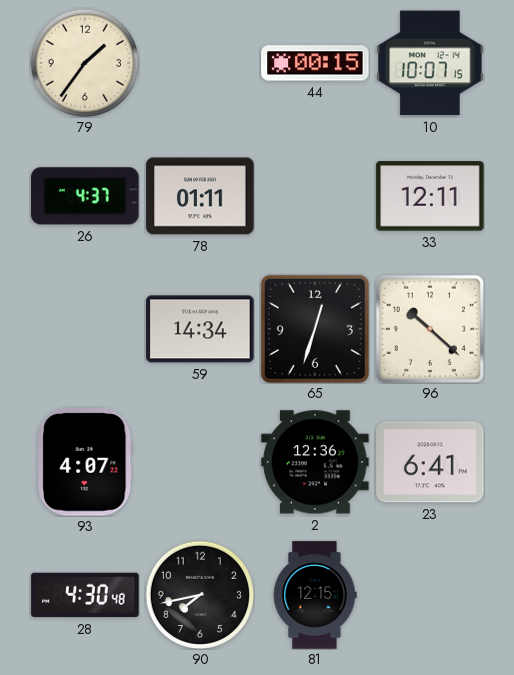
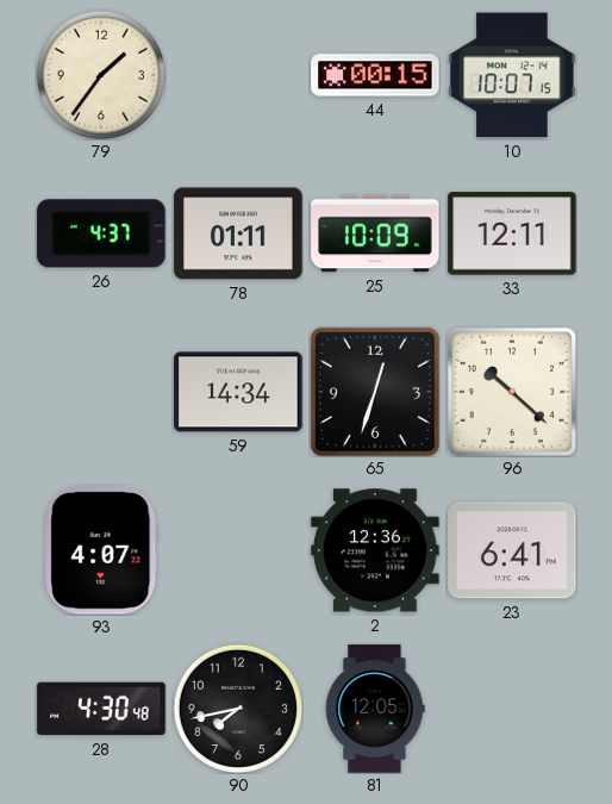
25: none -> 10:09
81: 12:15 -> 12:05
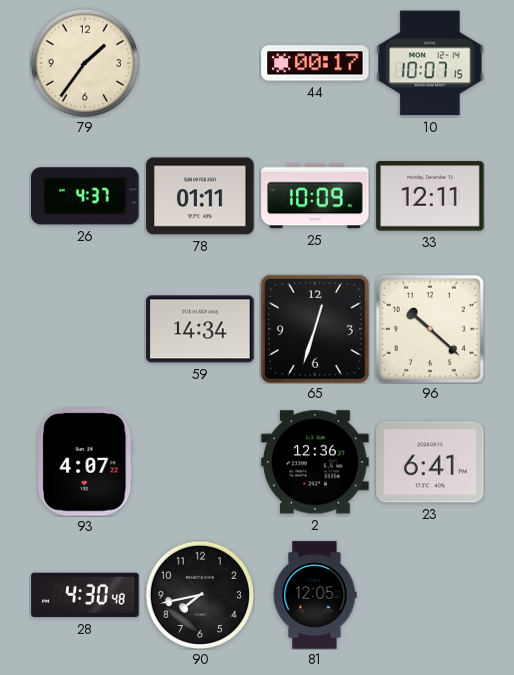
44: 00:15 -> 00:17
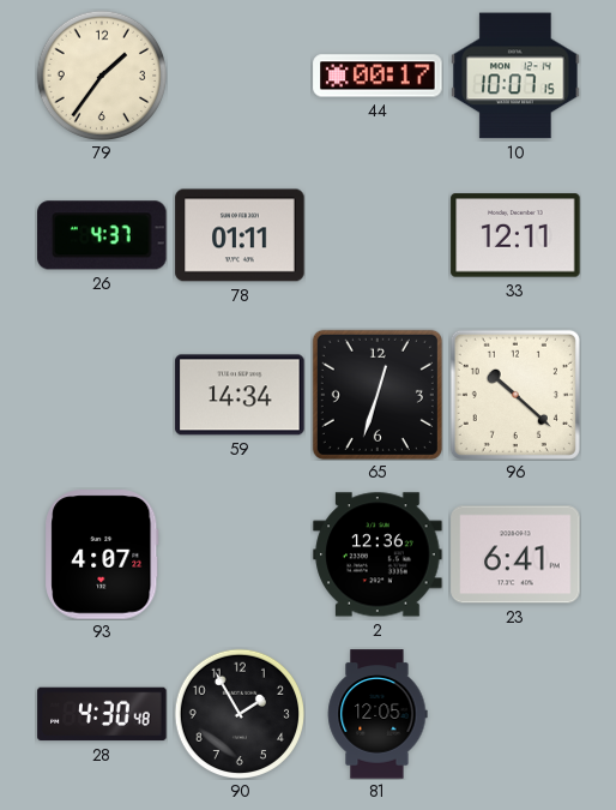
25: 10:09 -> none
90: 7:43 -> 1:55
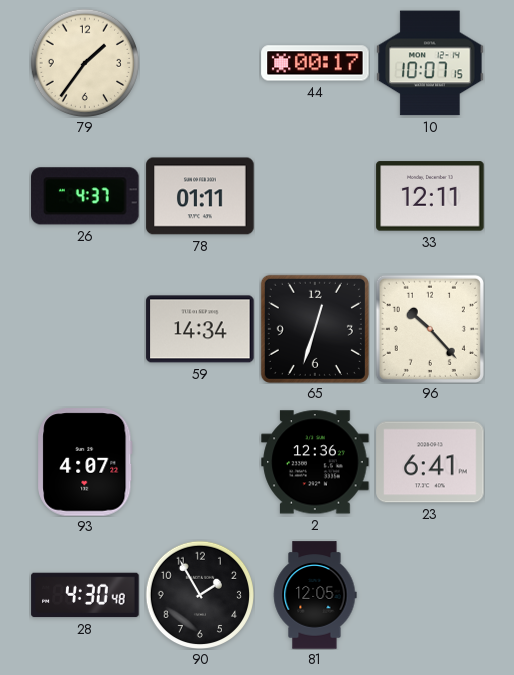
96: 10:22 -> 10:23
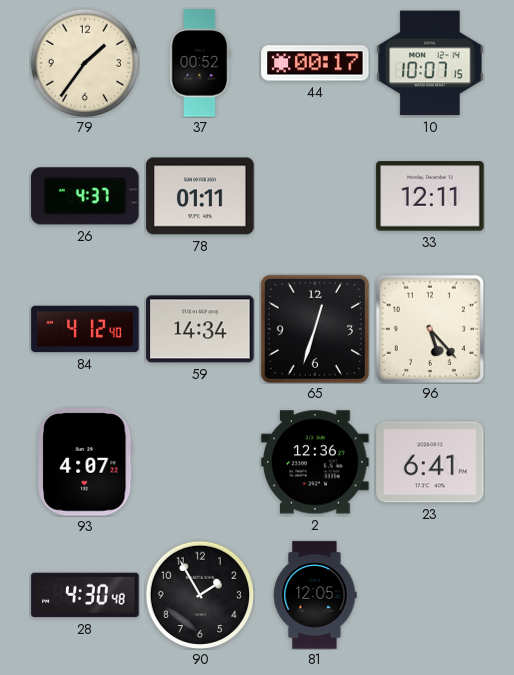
37: none -> 00:52
84: none -> 4:12
96: 10:23 -> 5:23
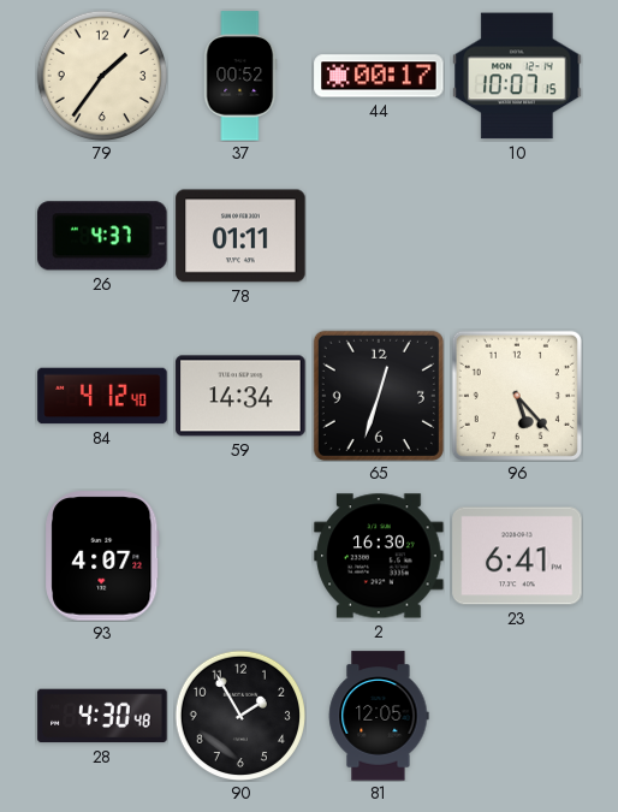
33: 12:11 -> none
2: 12:36 -> 16:30
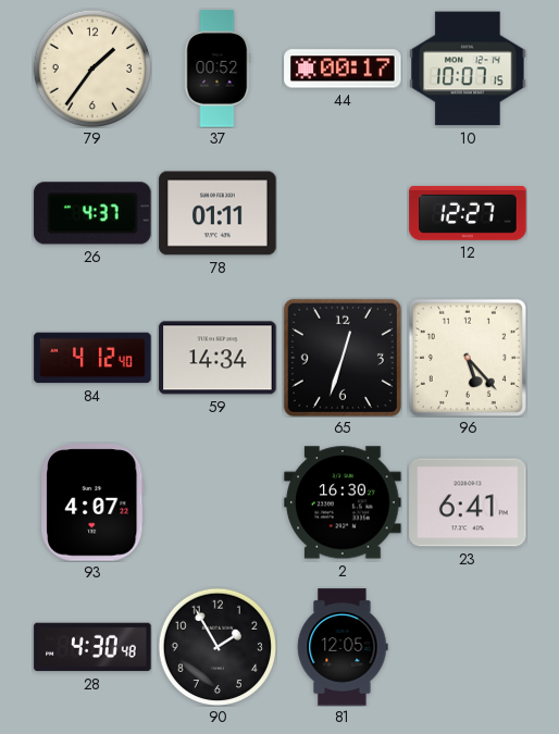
12: none -> 12:27
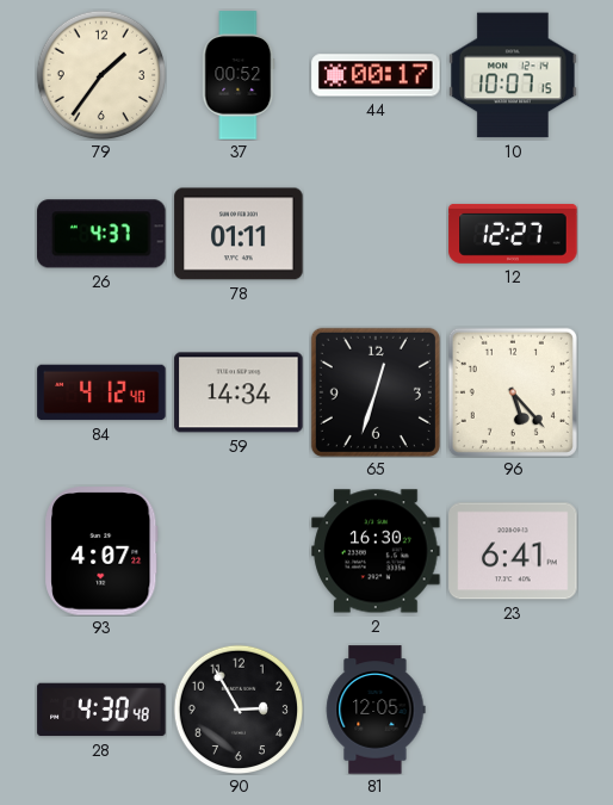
90: 1:55 -> 2:55
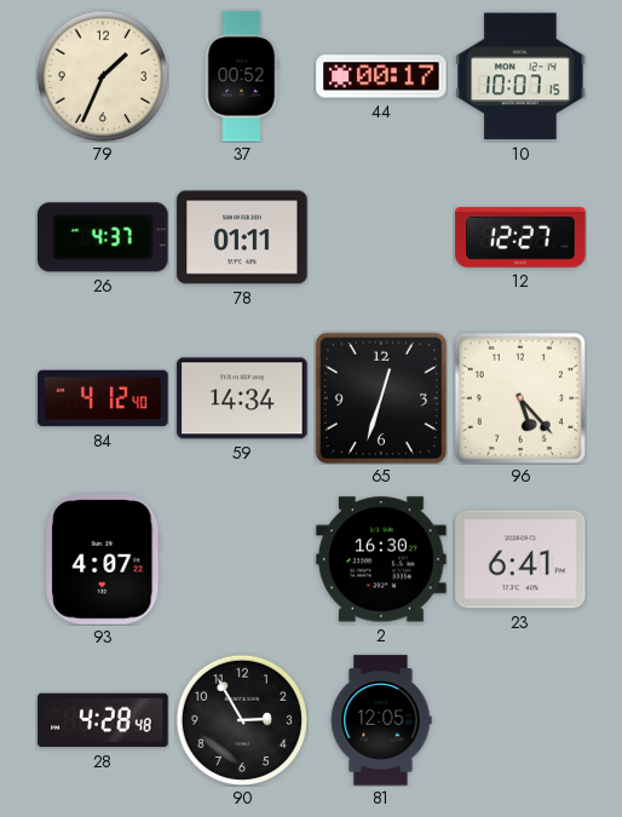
79: 1:36 -> 1:34
28: 4:30 -> 4:28
